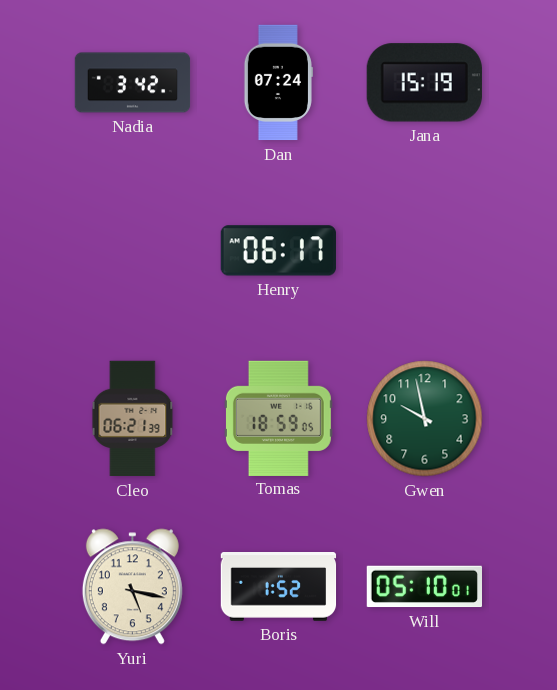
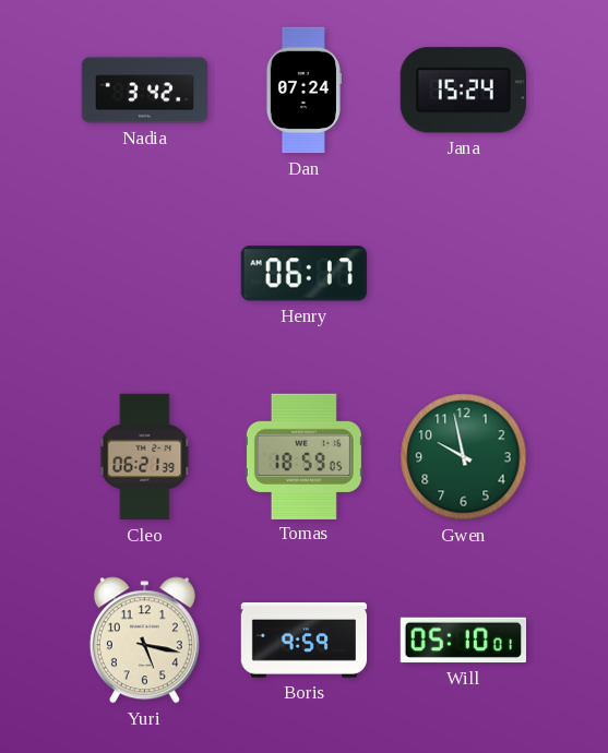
Jana: 15:19 -> 15:24
Boris: 1:52 -> 9:59
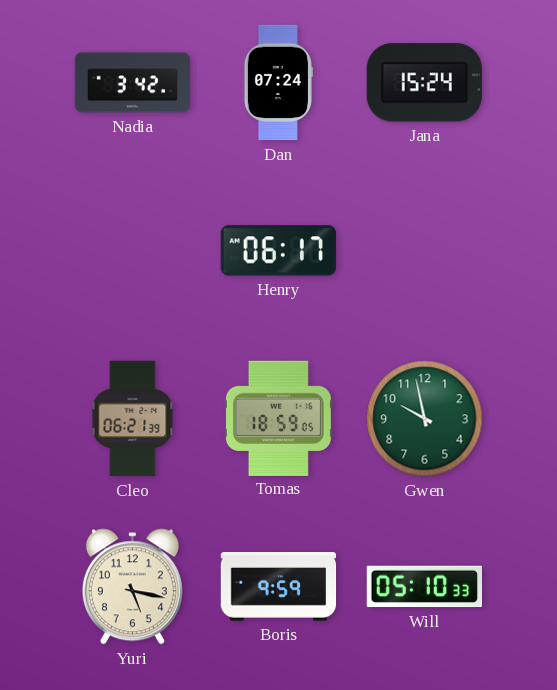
Will: 05:10:01 -> 05:10:33
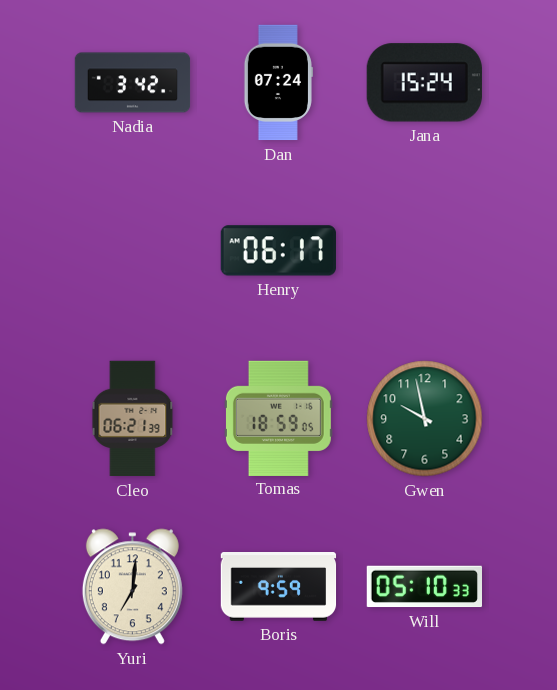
Yuri: 5:17 -> 7:01
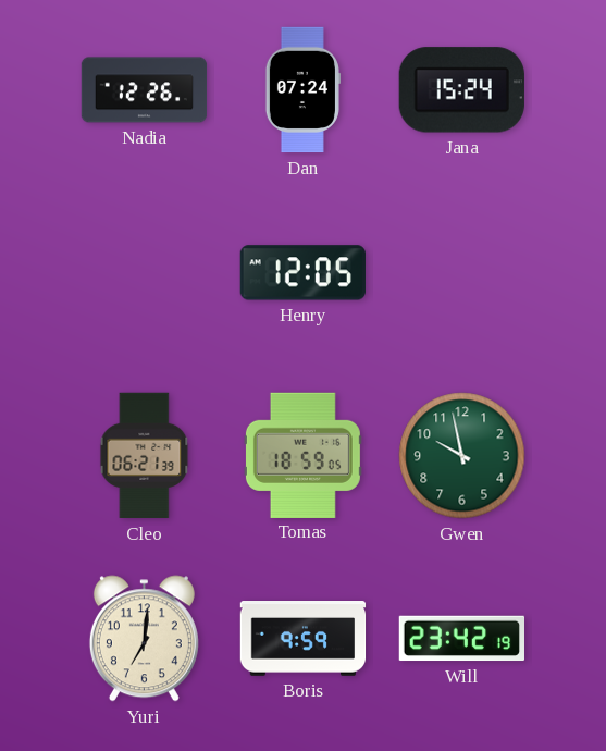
Nadia: 3:42 -> 12:26
Henry: 06:17 -> 12:05
Will: 05:10 -> 23:42
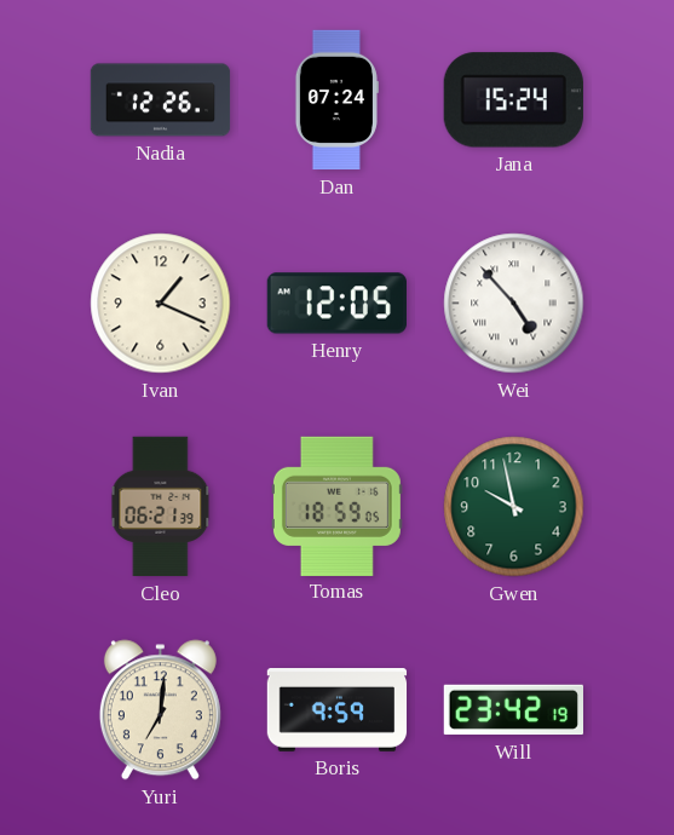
Ivan: none -> 1:19
Wei: none -> 4:53
